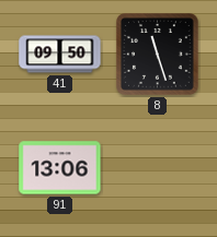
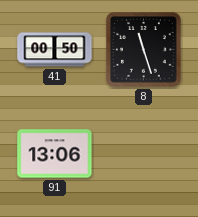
41: 09:50 -> 00:50
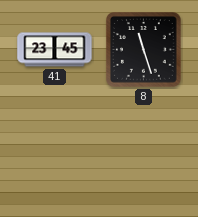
41: 00:50 -> 23:45
91: 13:06 -> none
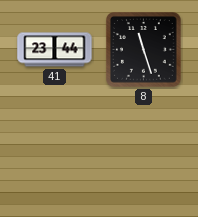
41: 23:45 -> 23:44
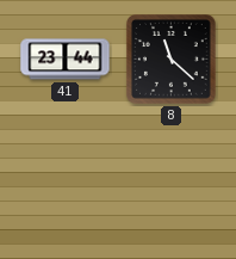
8: 11:27 -> 11:22
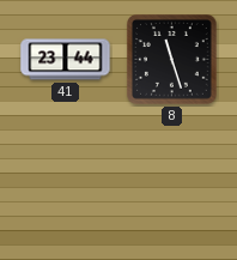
8: 11:22 -> 11:27
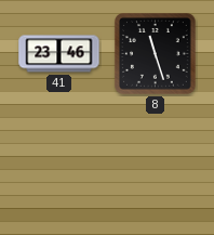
41: 23:44 -> 23:46
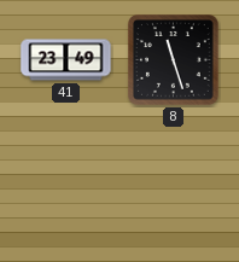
41: 23:46 -> 23:49
